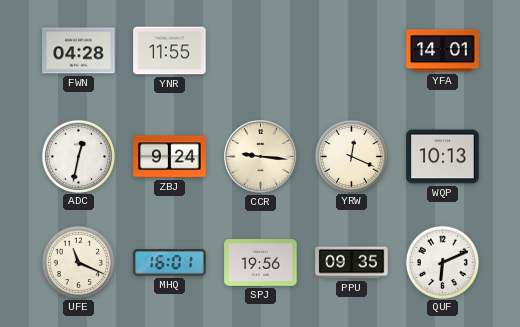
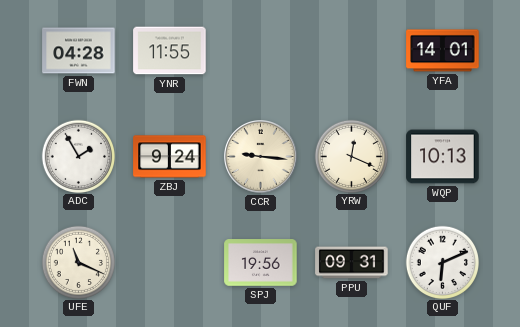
ADC: 12:32 -> 1:55
MHQ: 16:01 -> none
PPU: 09:35 -> 09:31
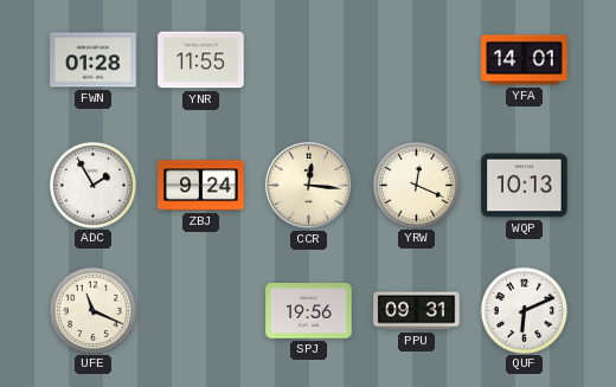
FWN: 04:28 -> 01:28
CCR: 9:16 -> 12:16
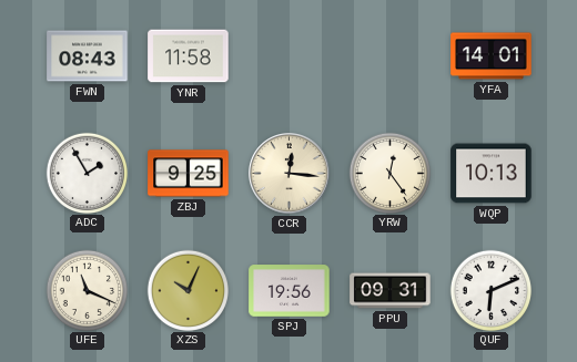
FWN: 01:28 -> 08:43
YNR: 11:55 -> 11:58
ZBJ: 9:24 -> 9:25
YRW: 12:19 -> 12:24
XZS: none -> 10:04
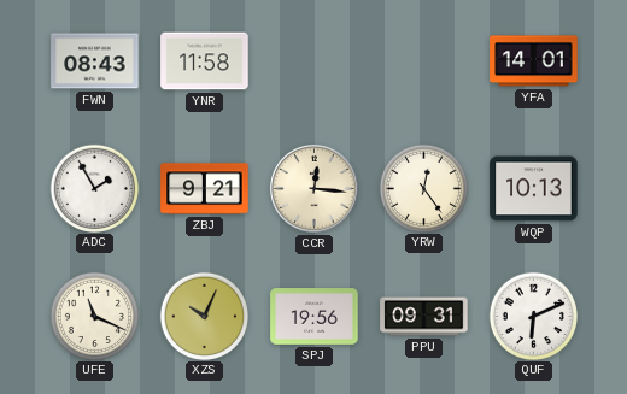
ZBJ: 9:25 -> 9:21
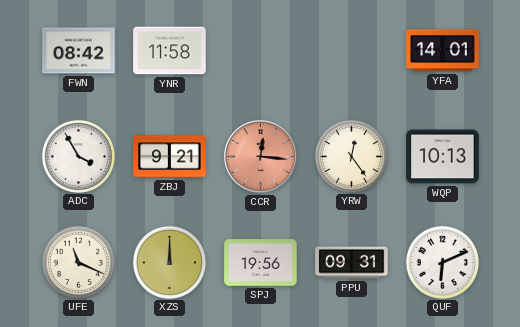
FWN: 08:43 -> 08:42
ADC: 1:55 -> 3:55
CCR dial: cream -> salmon
XZS: 10:04 -> 12:00
